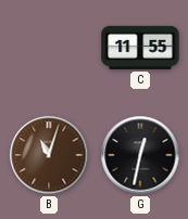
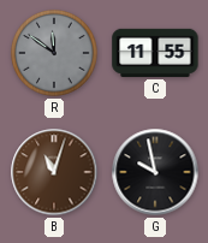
R: none -> 11:51
G: 12:32 -> 9:58
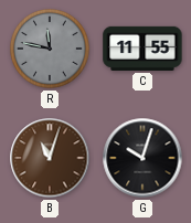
R: 11:51 -> 11:47
G: 9:58 -> 10:03
